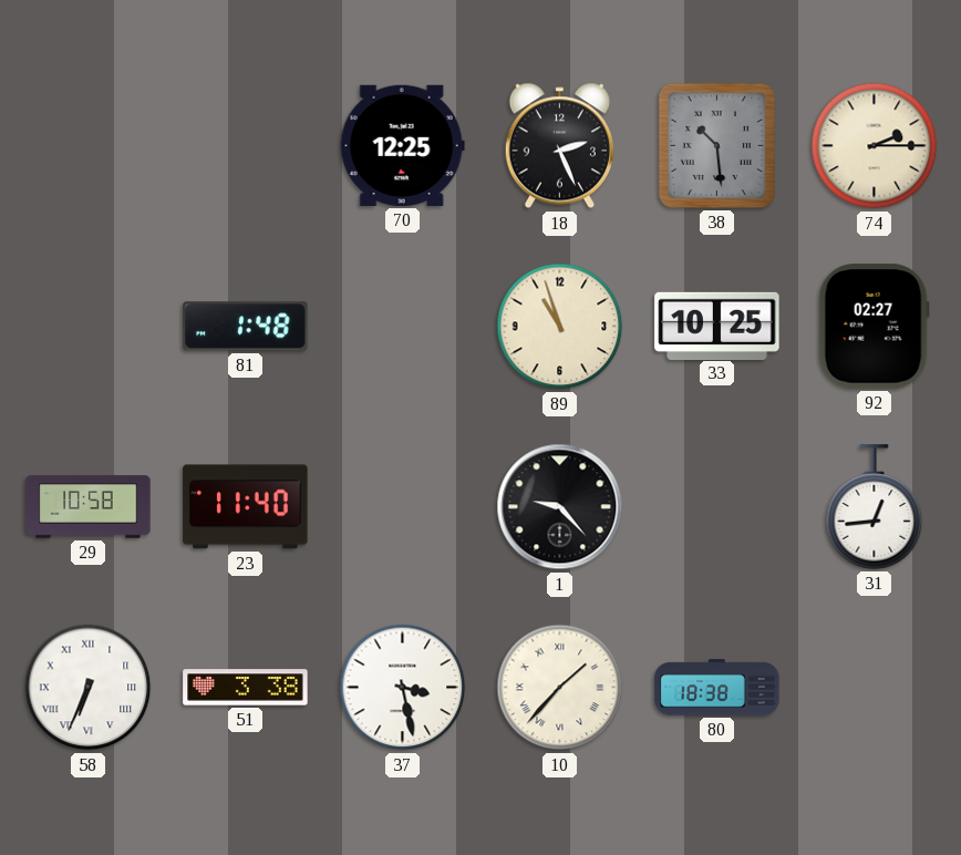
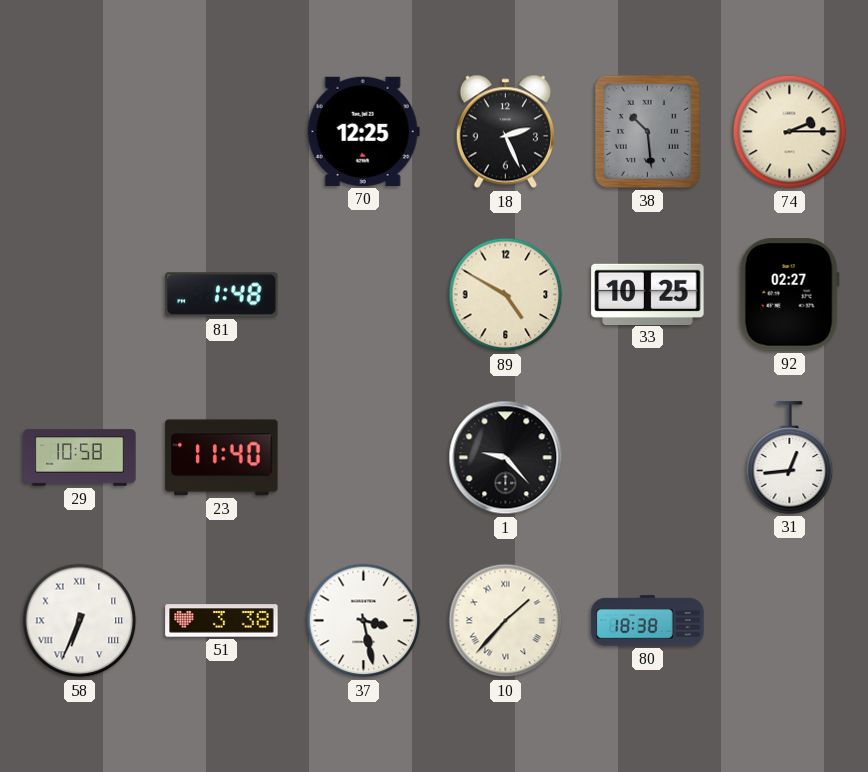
89: 10:57 -> 4:50
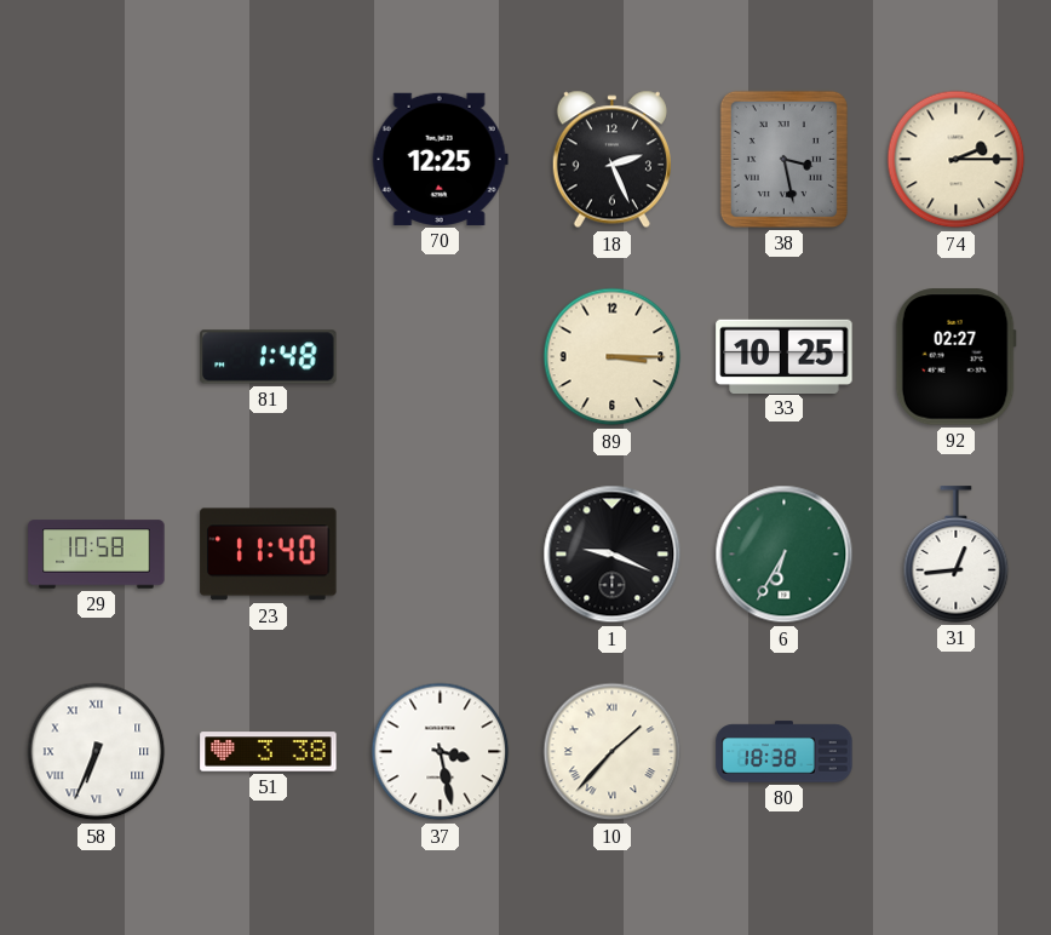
38: 10:29 -> 3:28
89: 4:50 -> 3:15
1: 9:23 -> 9:19
6: none -> 6:35
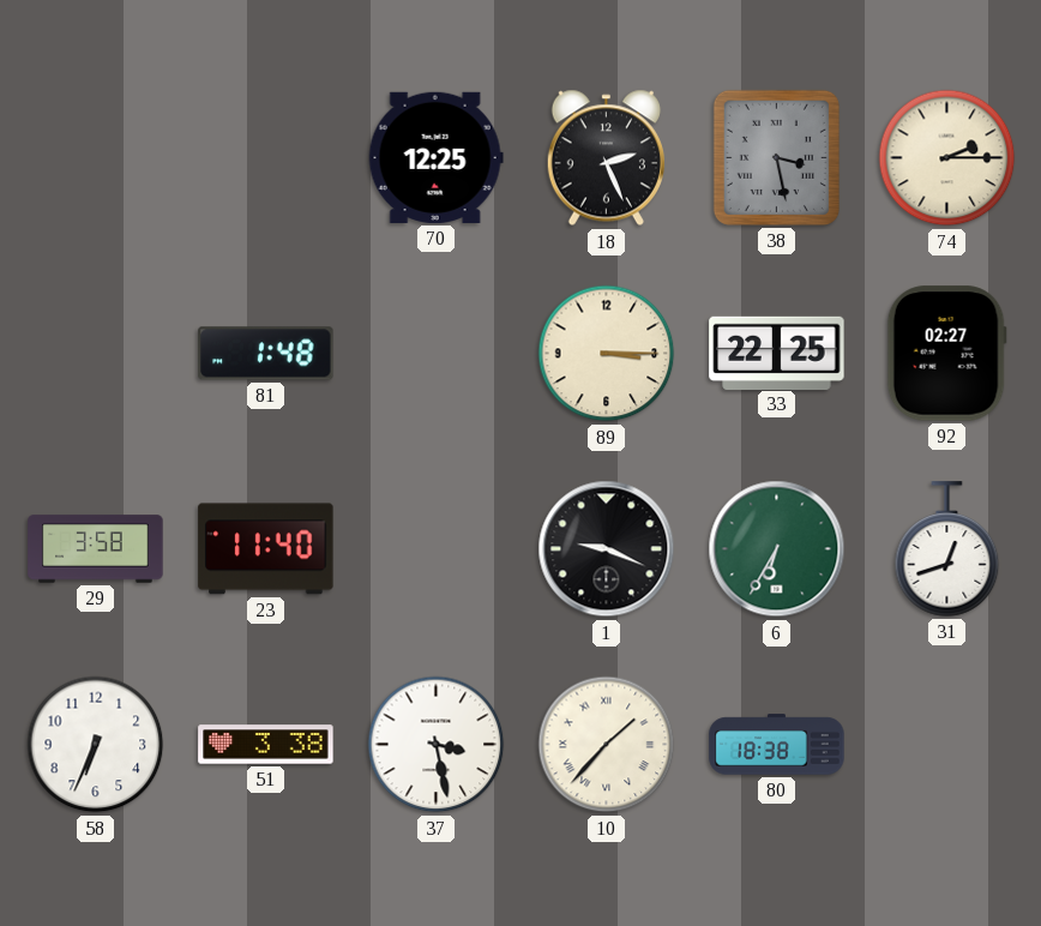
33: 10:25 -> 22:25
29: 10:58 -> 3:58
31: 12:44 -> 12:42
58 numerals: Roman -> Arabic
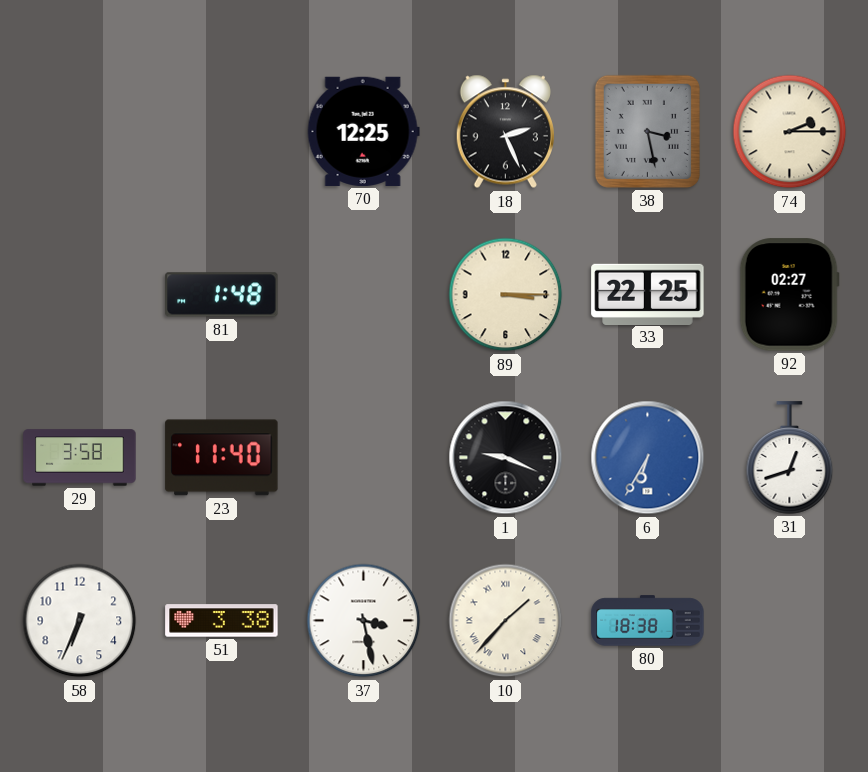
6 dial: green -> blue
